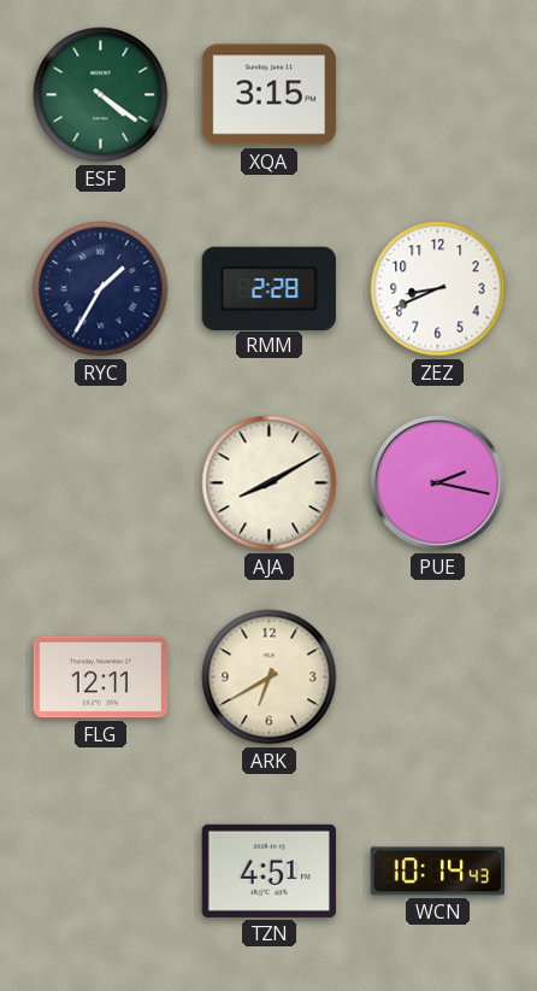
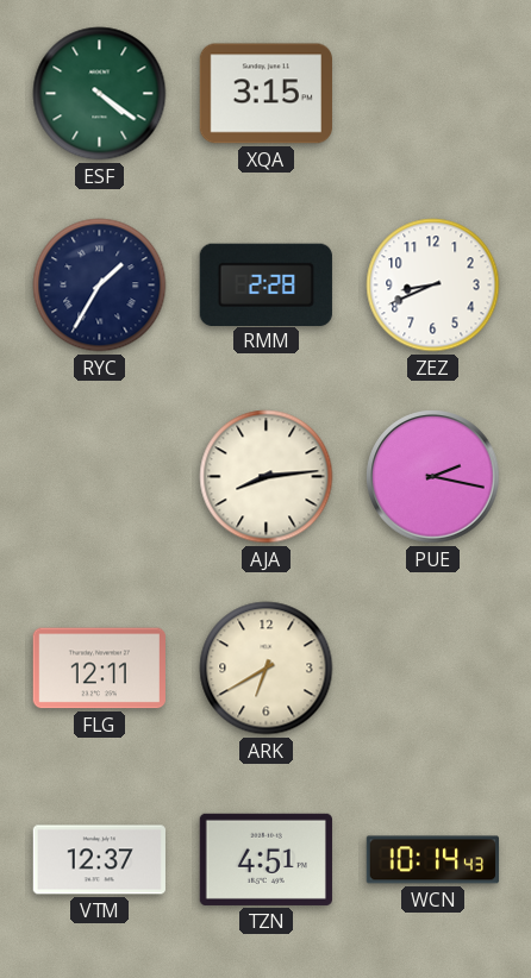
AJA: 8:10 -> 8:14
VTM: none -> 12:37
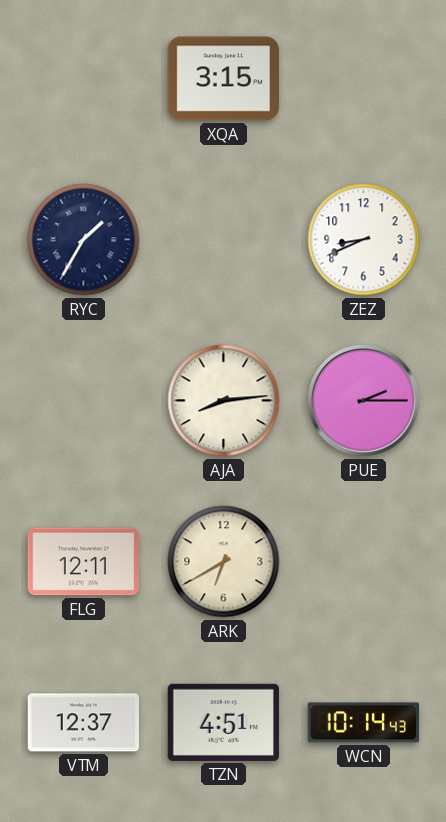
ESF: 4:21 -> none
RMM: 2:28 -> none
PUE: 2:17 -> 2:15
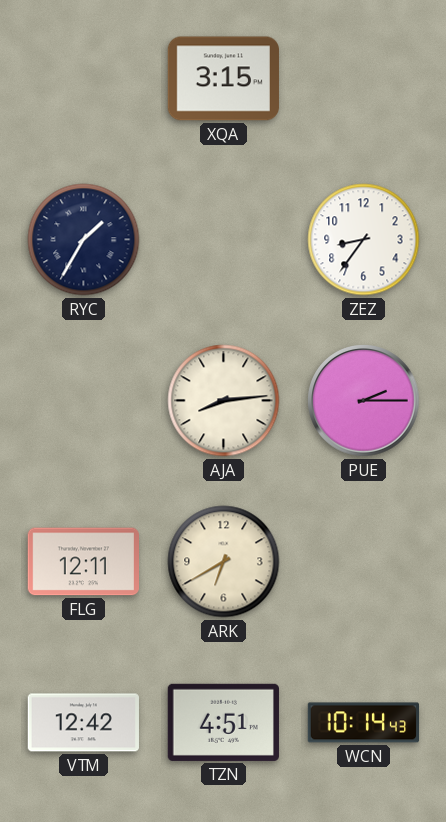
ZEZ: 8:41 -> 8:36
VTM: 12:37 -> 12:42
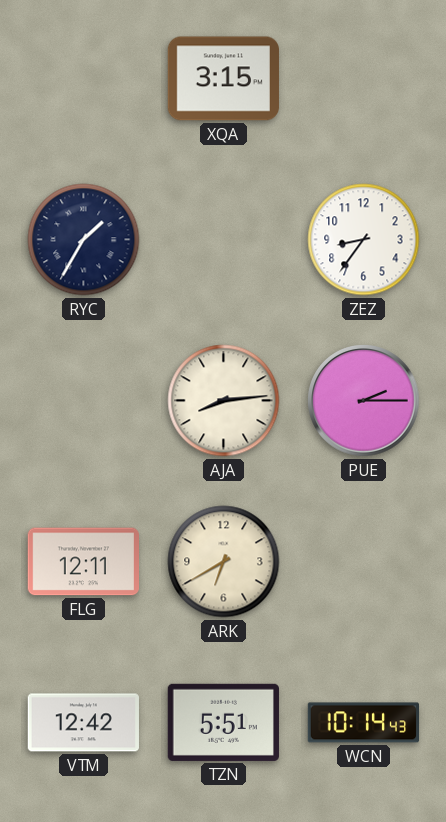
TZN: 4:51 -> 5:51
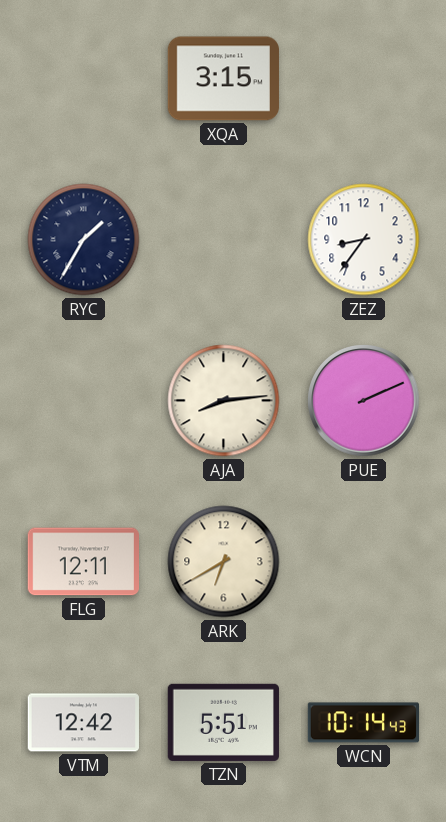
PUE: 2:15 -> 2:11
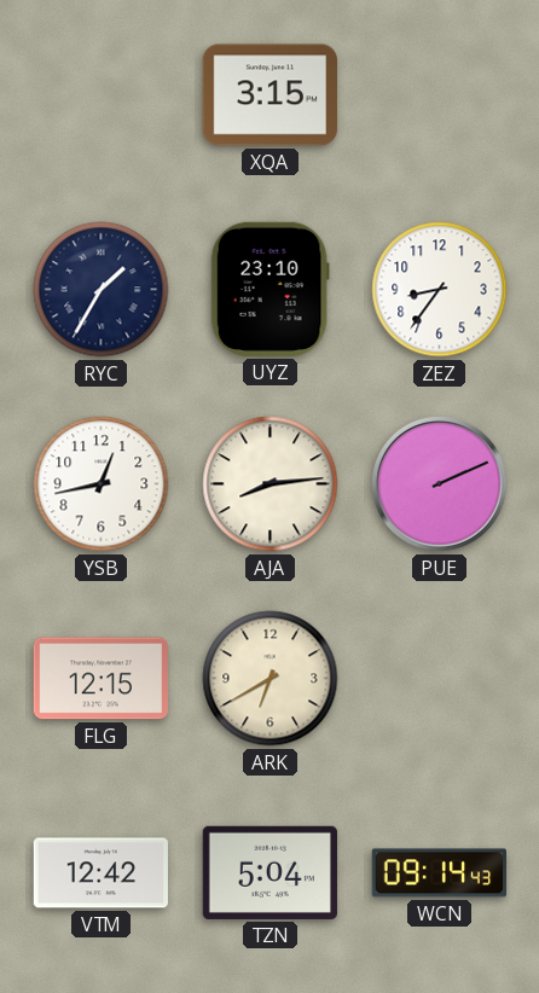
UYZ: none -> 23:10
YSB: none -> 12:43
FLG: 12:11 -> 12:15
TZN: 5:51 -> 5:04
WCN: 10:14 -> 09:14
